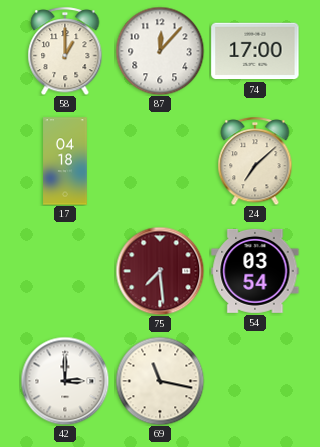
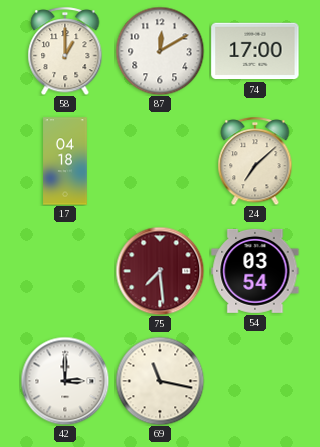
87: 12:07 -> 12:10
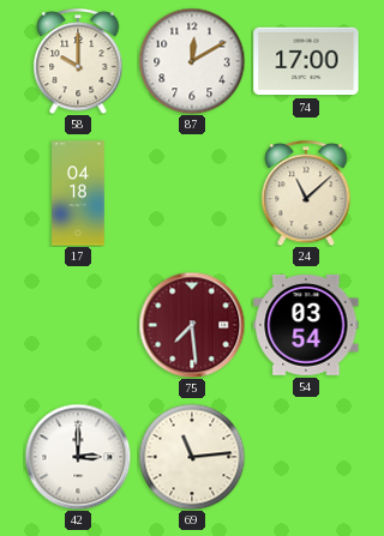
58: 1:00 -> 10:00
24: 7:08 -> 11:08
69: 11:17 -> 11:14
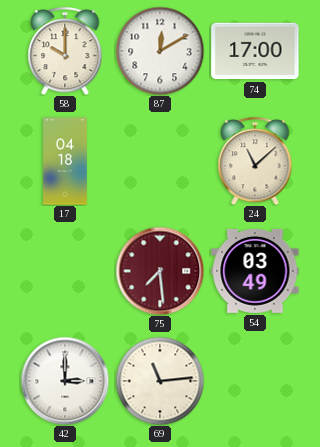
54: 03:54 -> 03:49
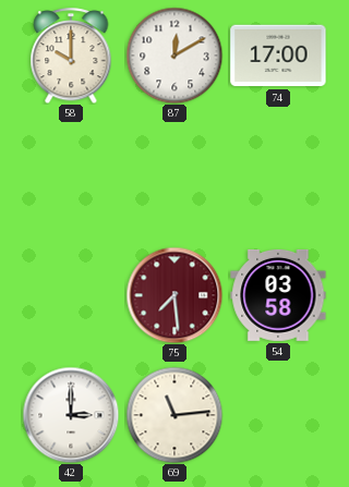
17: 04:18 -> none
24: 11:08 -> none
54: 03:49 -> 03:58
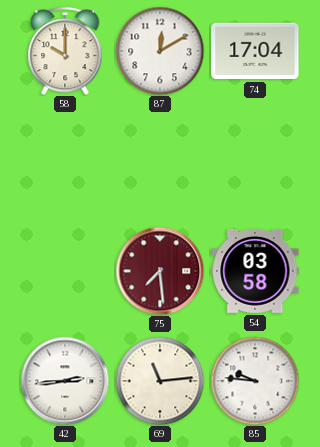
74: 17:00 -> 17:04
42: 3:00 -> 2:44
85: none -> 9:46
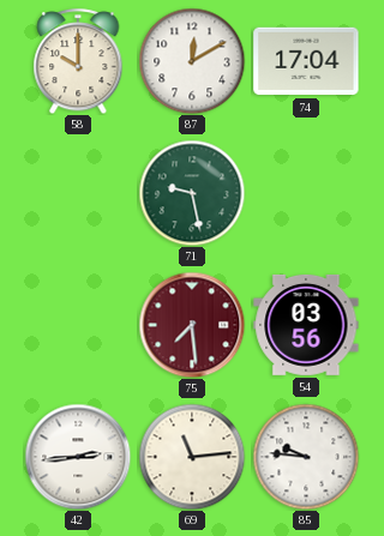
71: none -> 9:28
54: 03:58 -> 03:56
